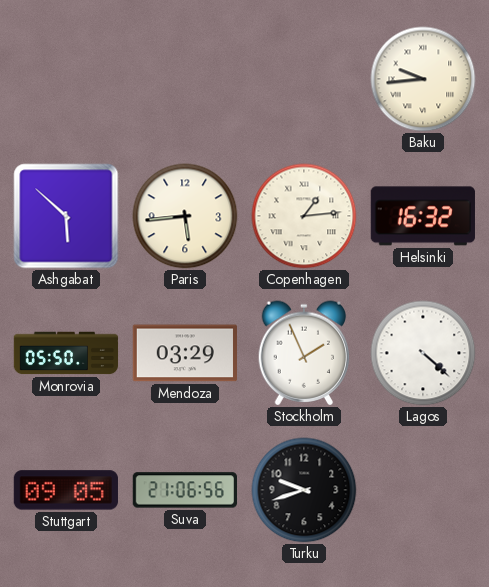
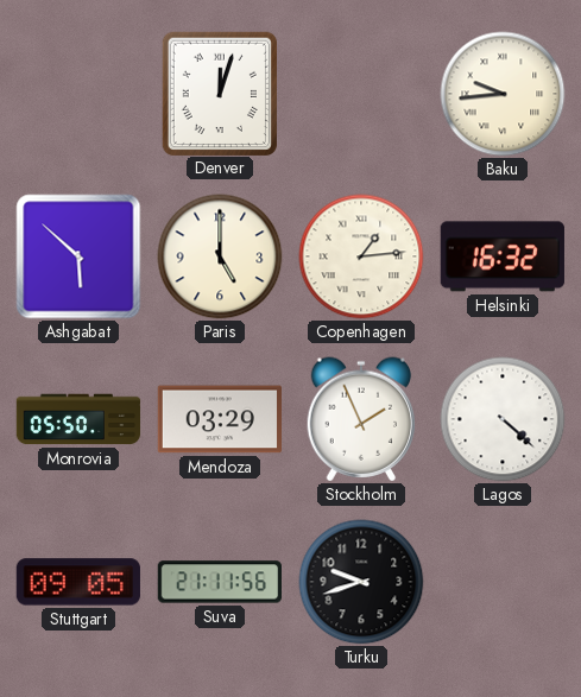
Denver: none -> 12:03
Paris: 5:44 -> 5:00
Suva: 21:06 -> 21:11
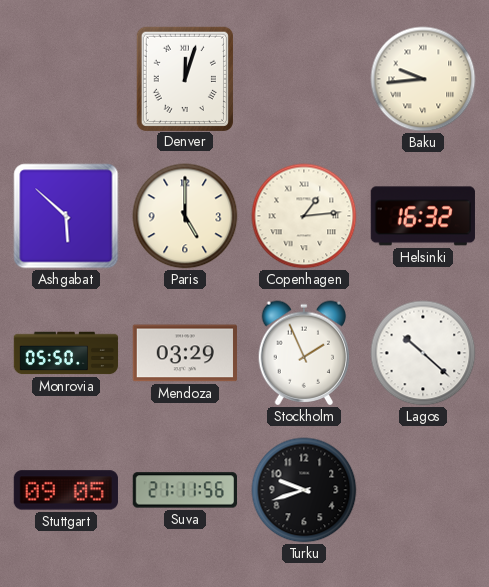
Lagos: 4:22 -> 10:22
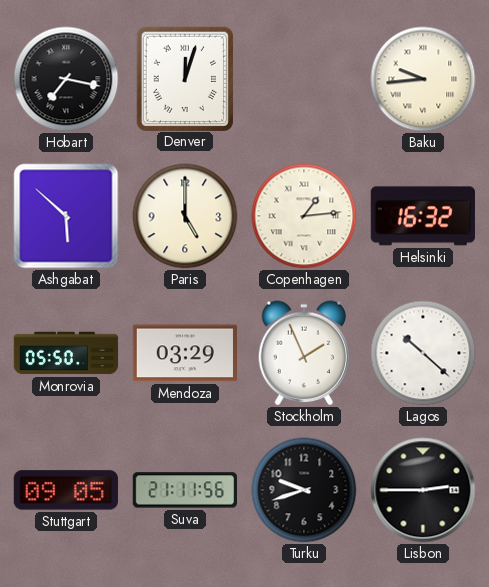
Hobart: none -> 7:17
Lisbon: none -> 2:45
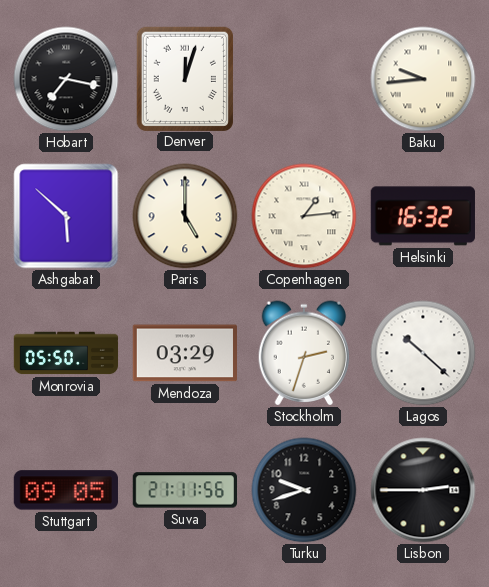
Stockholm: 1:56 -> 2:33
